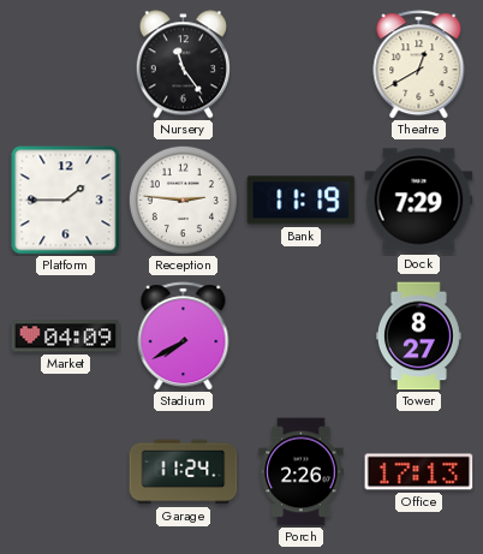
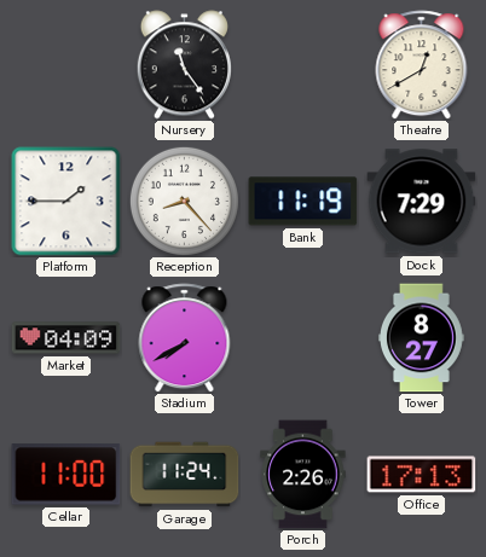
Reception: 2:46 -> 8:23
Cellar: none -> 11:00
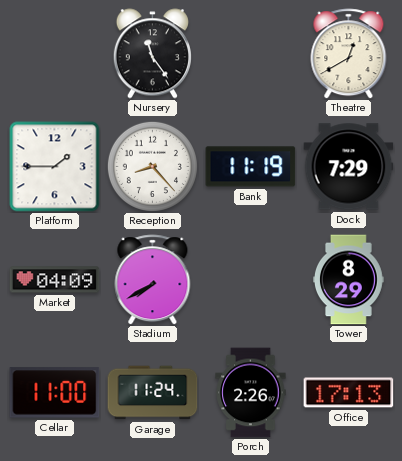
Tower: 8:27 -> 8:29
